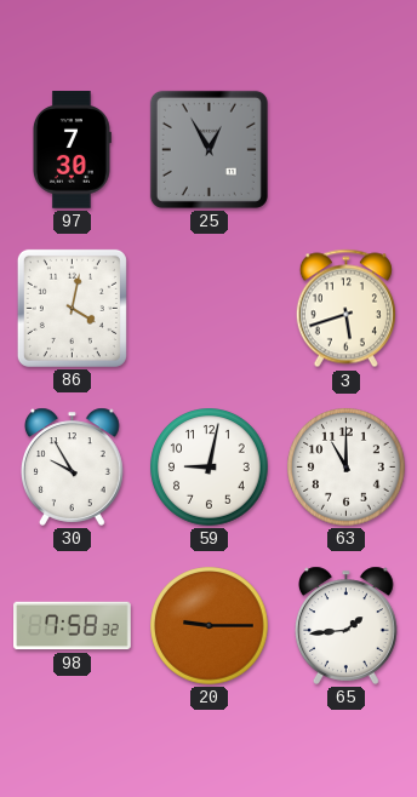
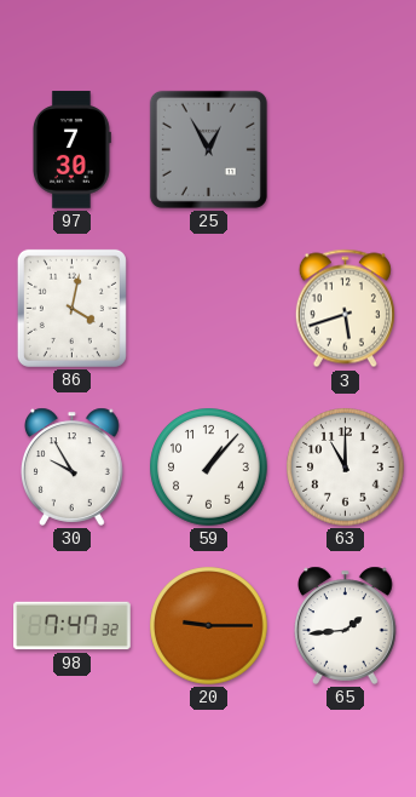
59: 9:02 -> 1:07
98: 7:58 -> 7:47
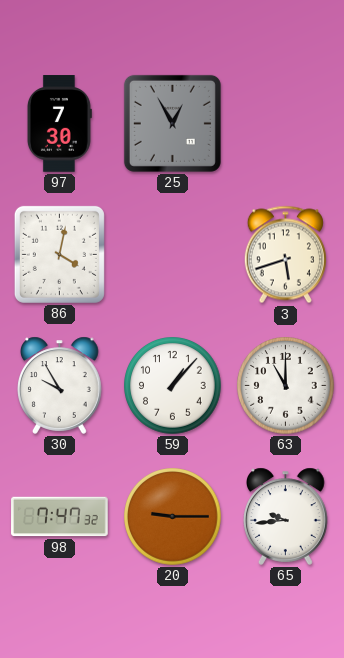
65: 1:44 -> 9:44
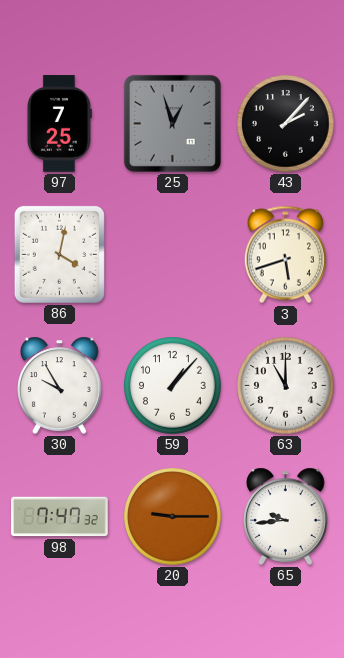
97: 7:30 -> 7:25
25: 12:55 -> 12:57
43: none -> 2:07
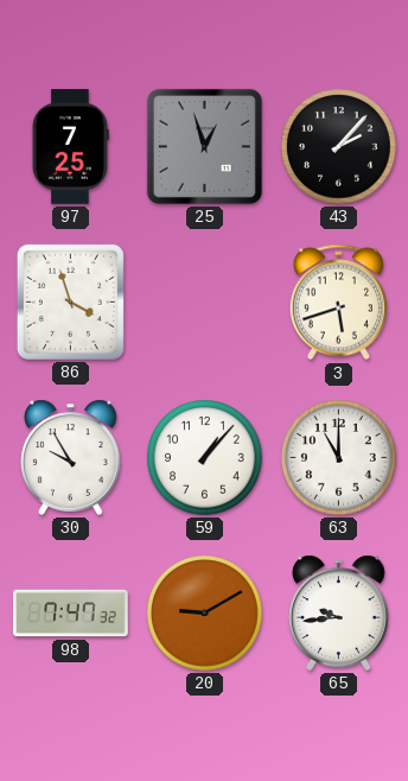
86: 4:02 -> 3:57
20: 9:15 -> 9:10
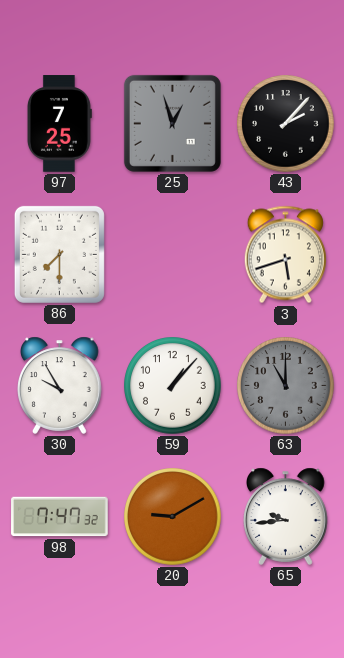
86: 3:57 -> 7:30
63 dial: white -> grey
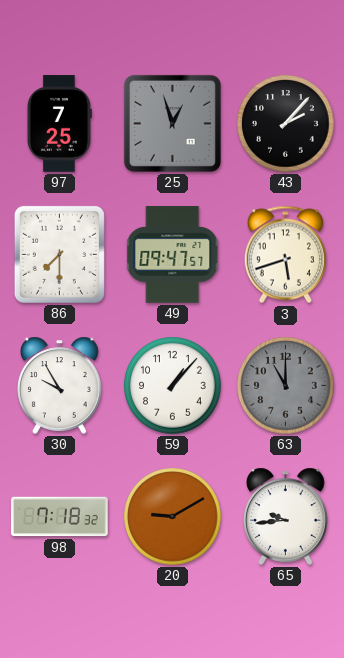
49: none -> 09:47
98: 7:47 -> 7:18
